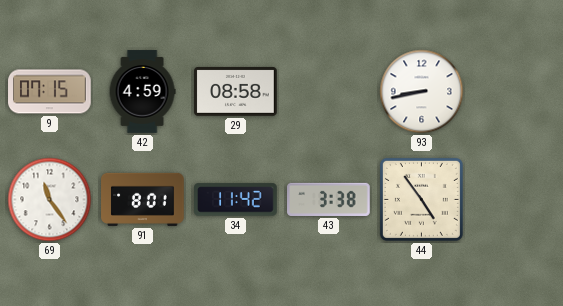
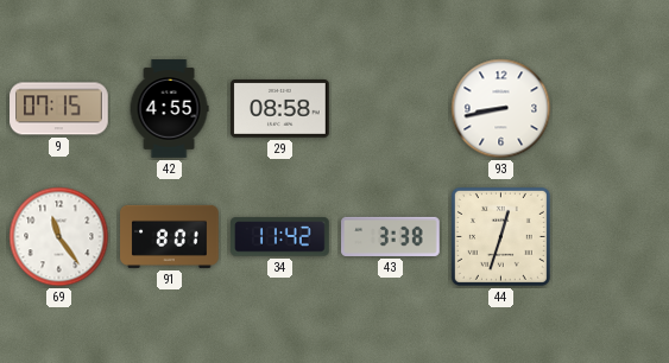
42: 4:59 -> 4:55
44: 4:54 -> 12:33
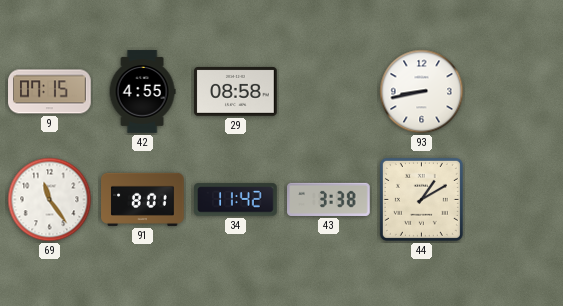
44: 12:33 -> 1:10
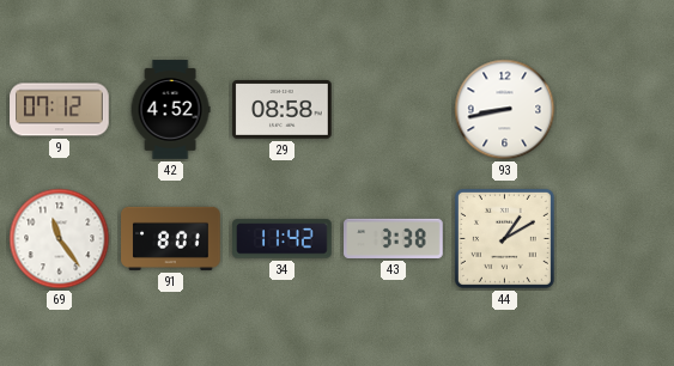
9: 07:15 -> 07:12
42: 4:55 -> 4:52
